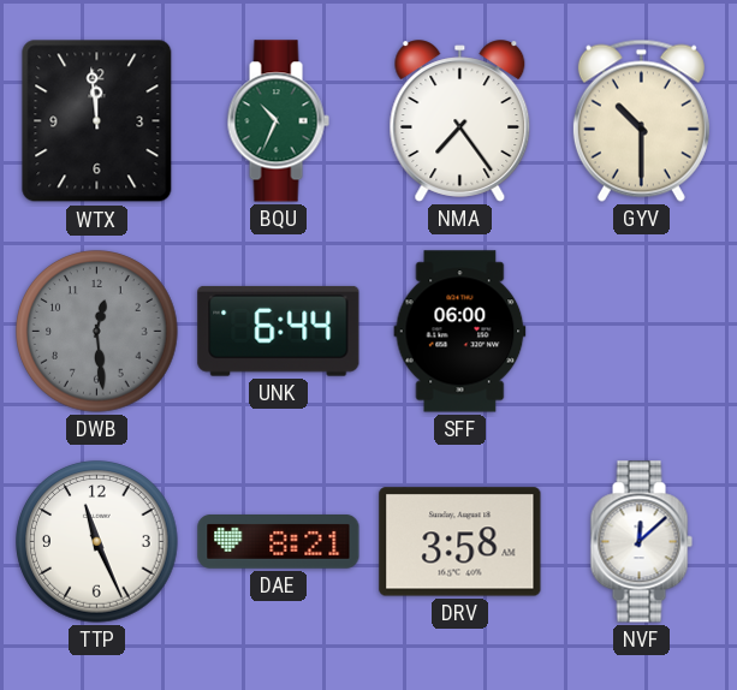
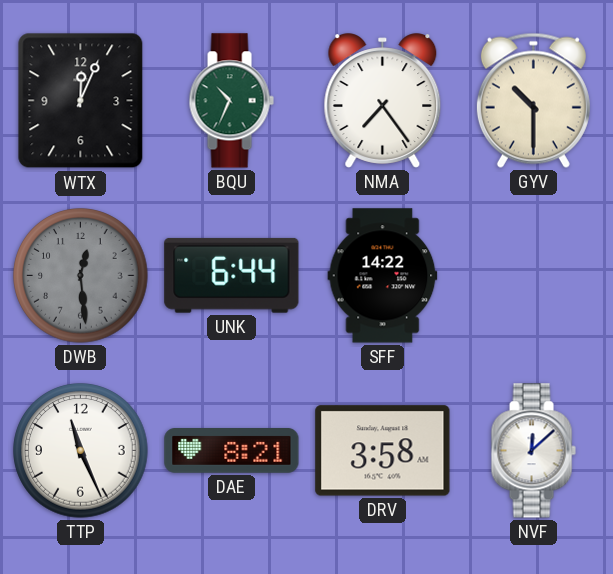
WTX: 11:59 -> 12:04
SFF: 06:00 -> 14:22
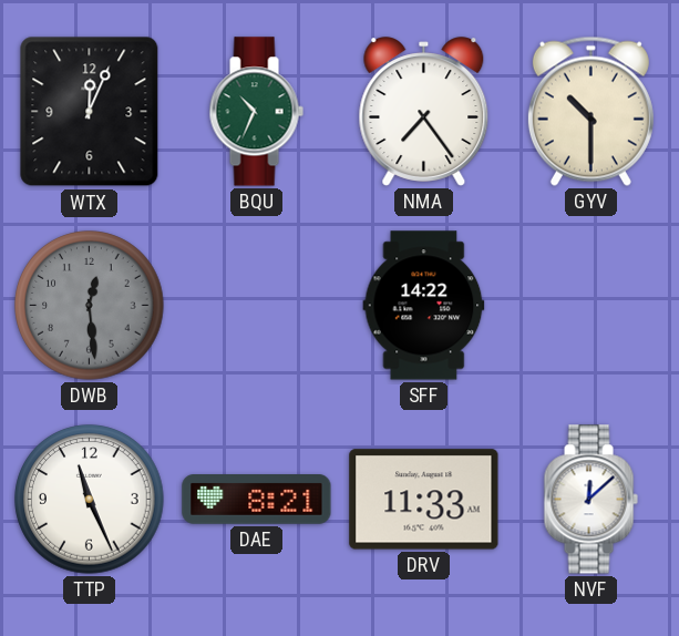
UNK: 6:44 -> none
DRV: 3:58 -> 11:33
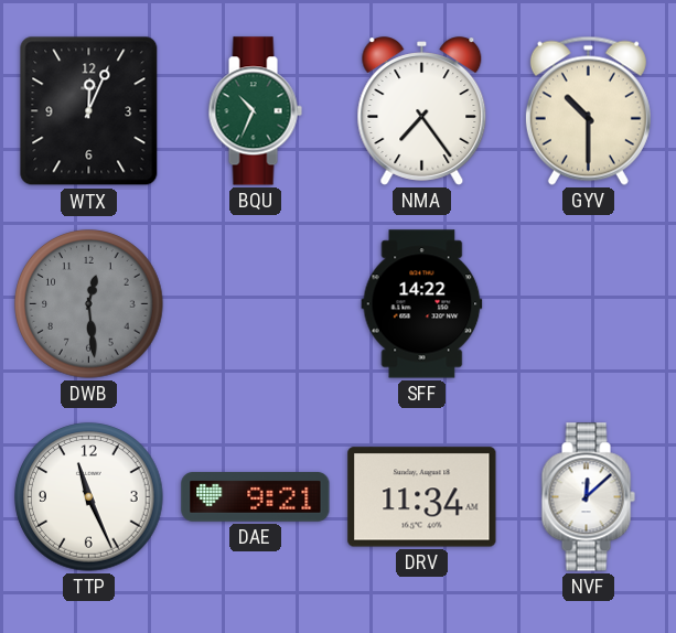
DAE: 8:21 -> 9:21
DRV: 11:33 -> 11:34
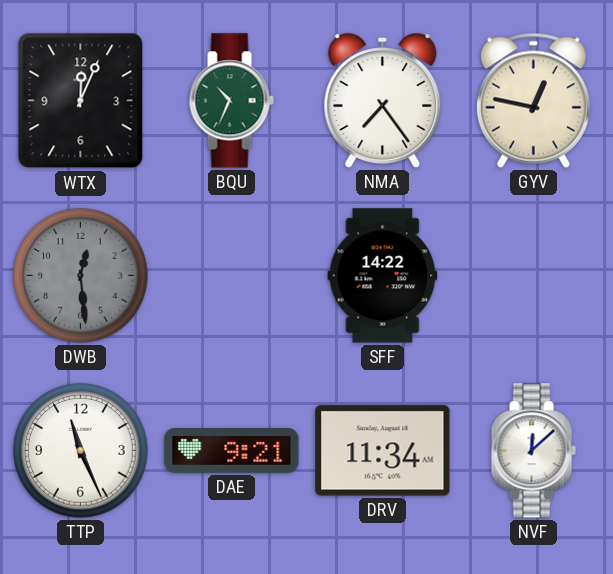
GYV: 10:30 -> 12:47
